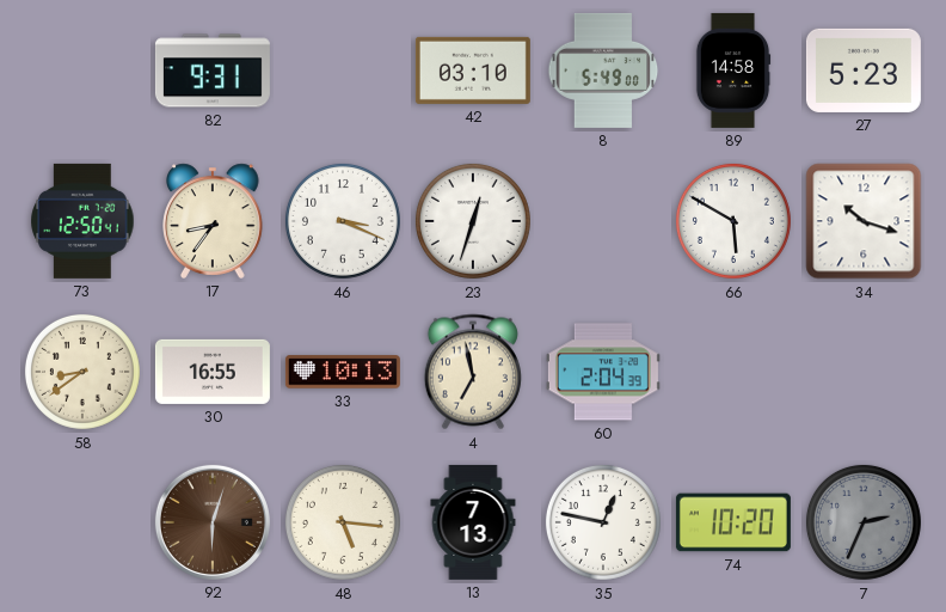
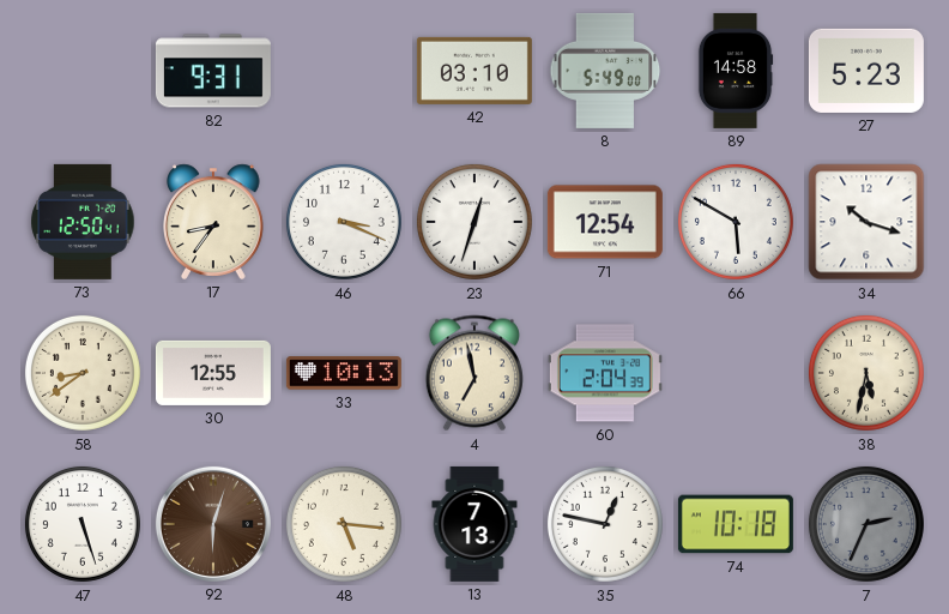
71: none -> 12:54
30: 16:55 -> 12:55
38: none -> 5:32
47: none -> 5:27
74: 10:20 -> 10:18
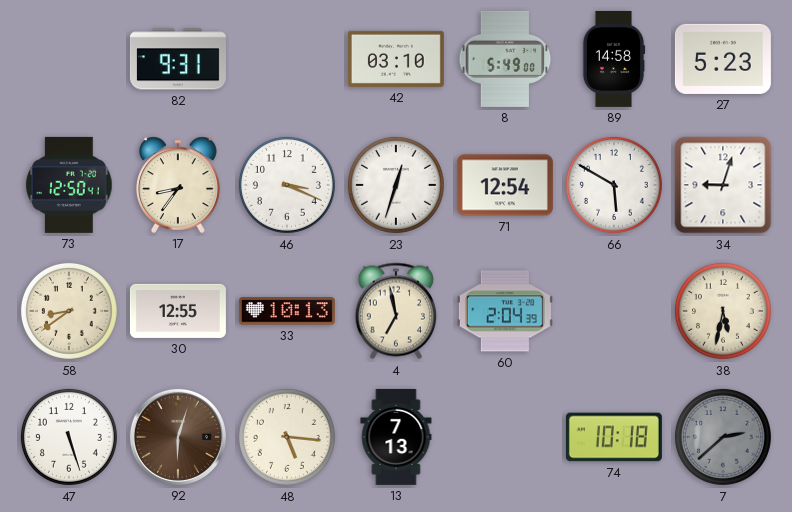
34: 10:18 -> 9:03
35: 12:47 -> none
7: 2:34 -> 2:38
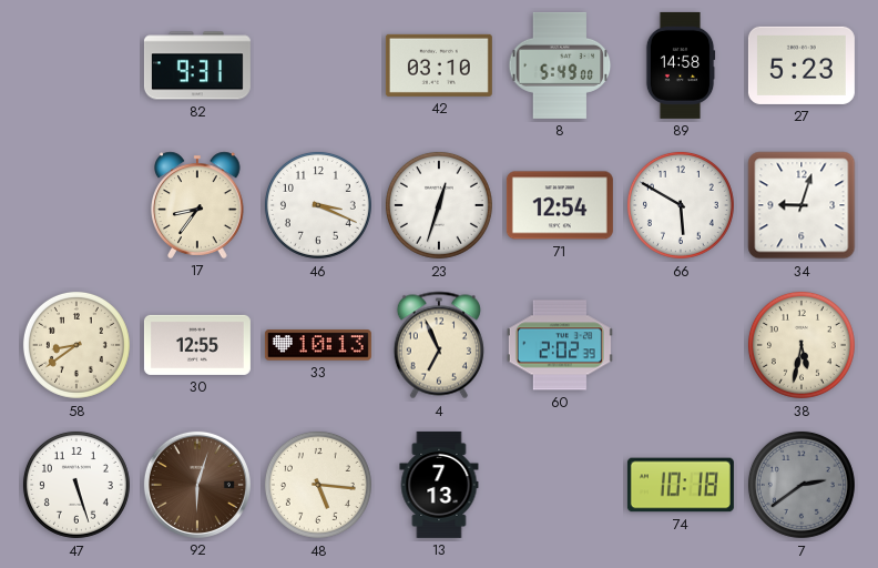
73: 12:50 -> none
4: 6:58 -> 6:56
60: 2:04 -> 2:02
7: 2:38 -> 2:39
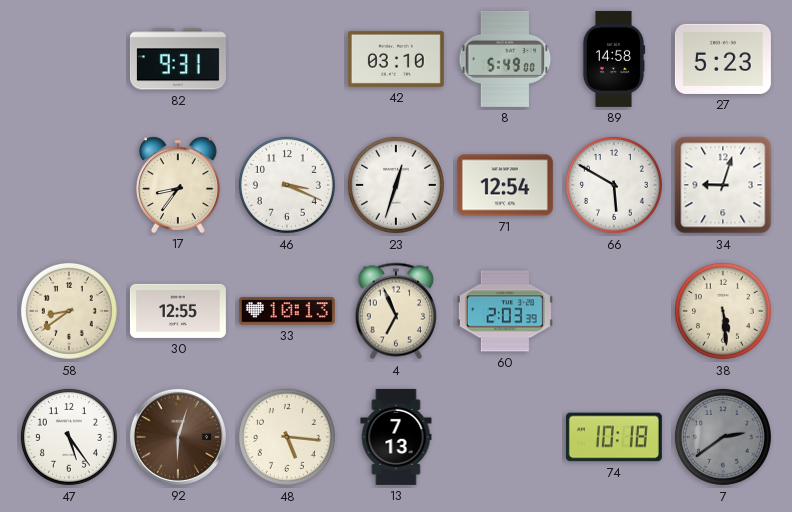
60: 2:02 -> 2:03
38: 5:32 -> 5:29
47: 5:27 -> 5:24
